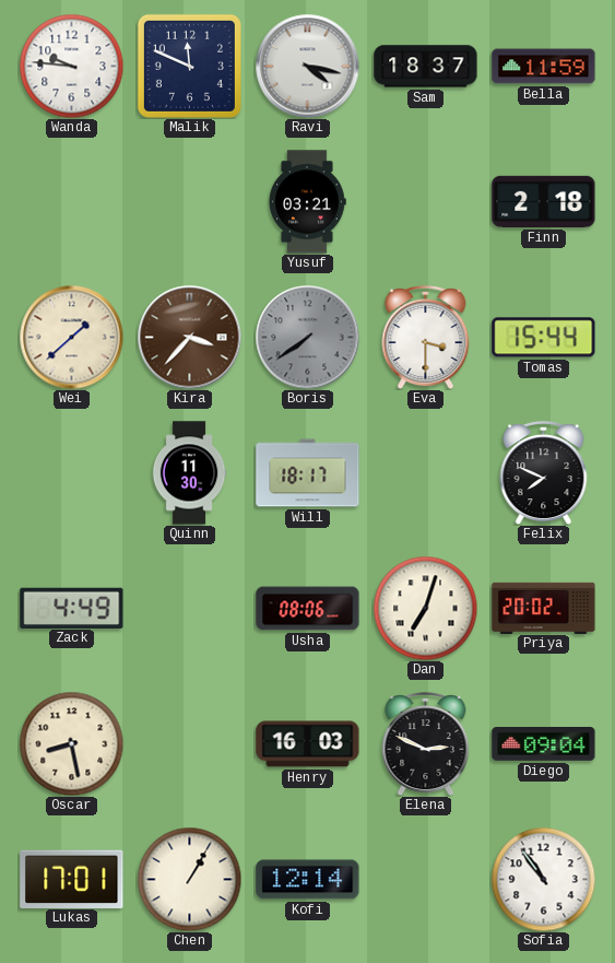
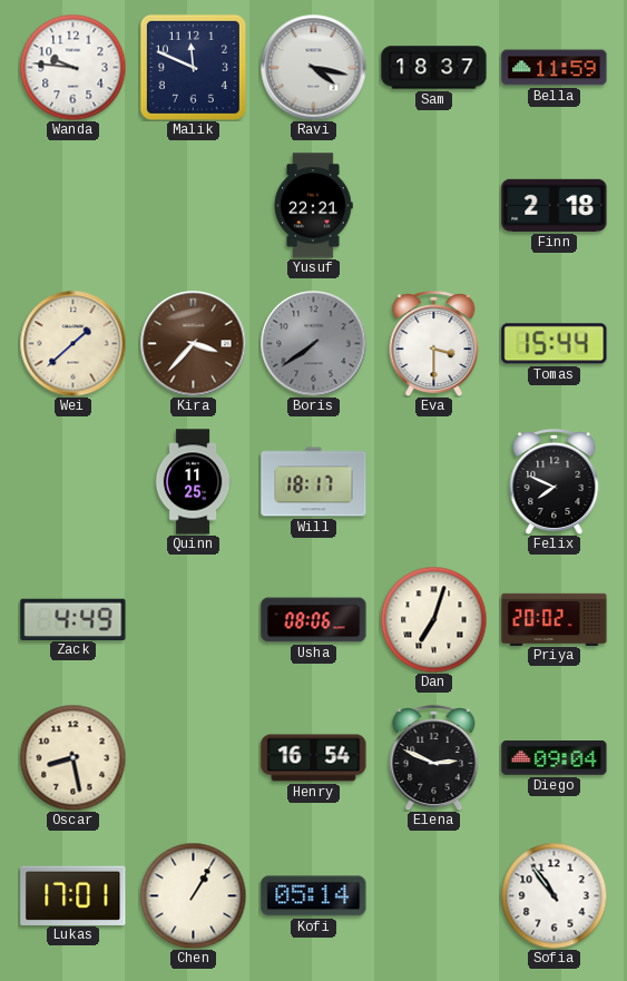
Yusuf: 03:21 -> 22:21
Quinn: 11:30 -> 11:25
Henry: 16:03 -> 16:54
Kofi: 12:14 -> 05:14
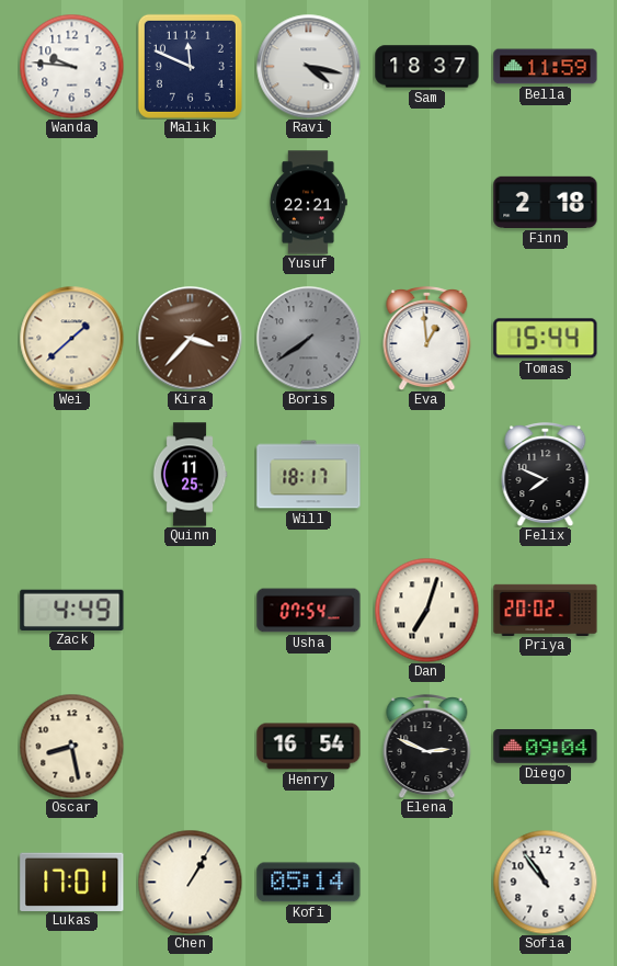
Eva: 3:30 -> 12:59
Usha: 08:06 -> 07:54
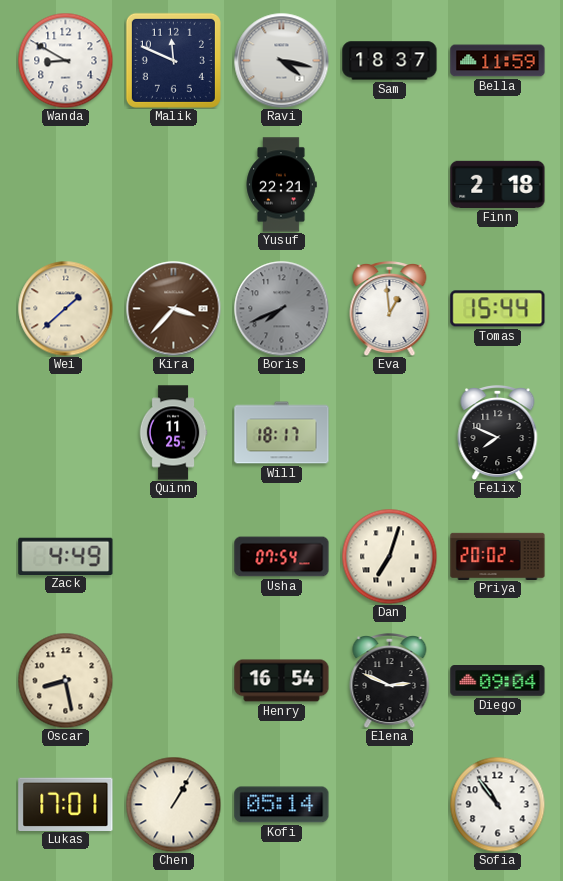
Wanda: 9:46 -> 8:50
Boris: 7:39 -> 7:41
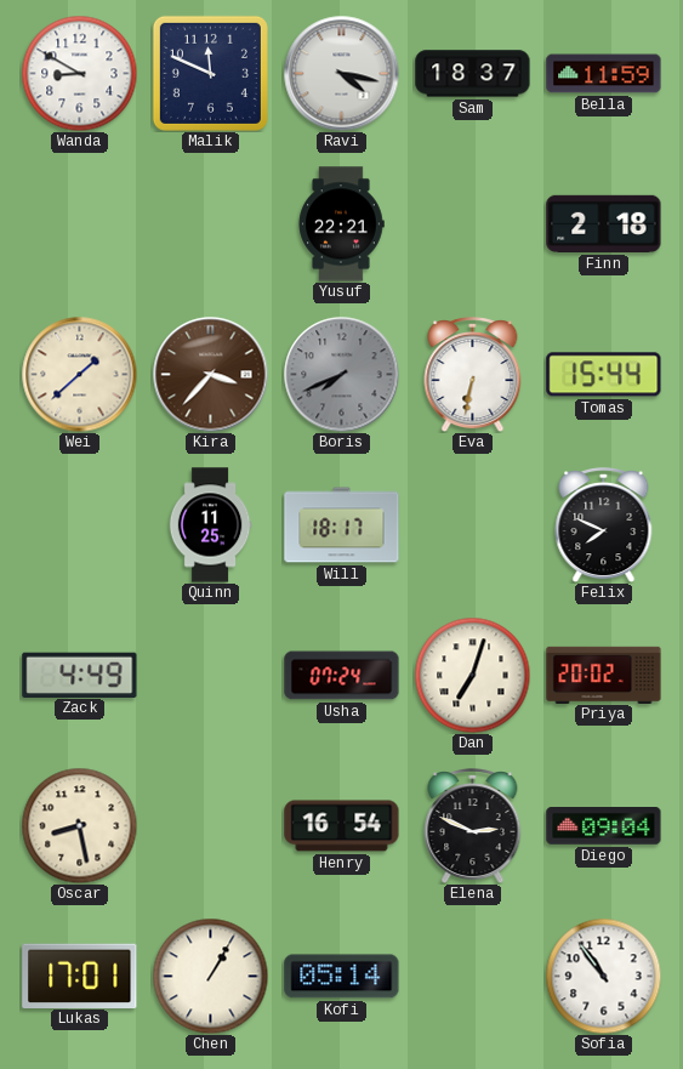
Eva: 12:59 -> 6:32
Usha: 07:54 -> 07:24
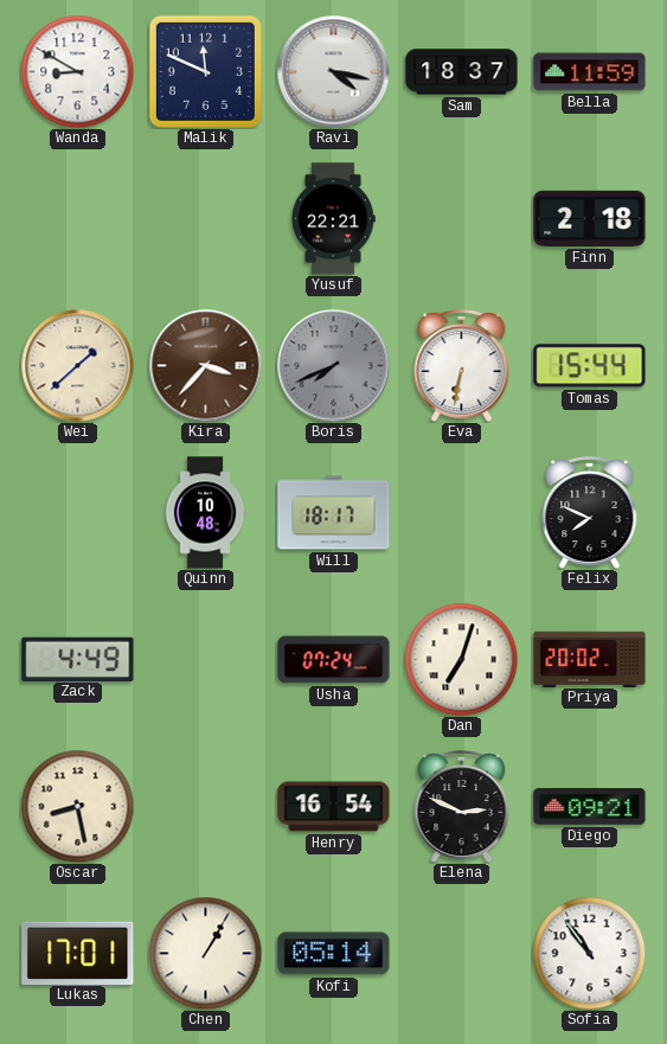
Quinn: 11:25 -> 10:48
Diego: 09:04 -> 09:21
